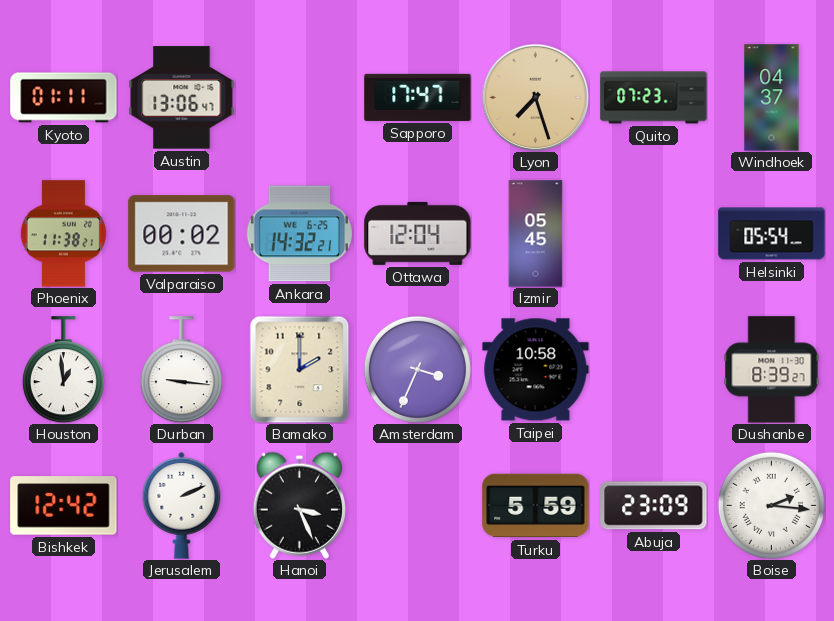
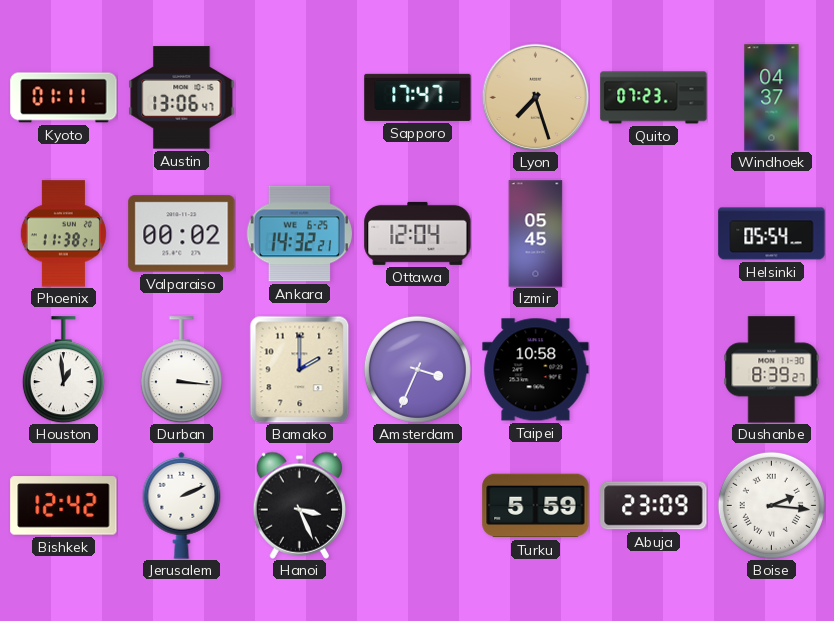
Durban: 9:16 -> 3:16
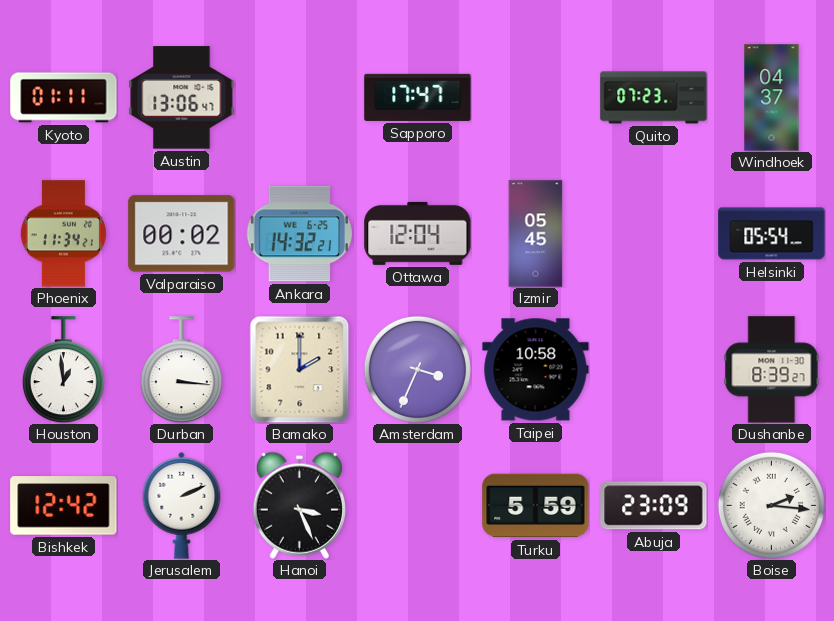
Lyon: 7:27 -> none
Phoenix: 11:38 -> 11:34
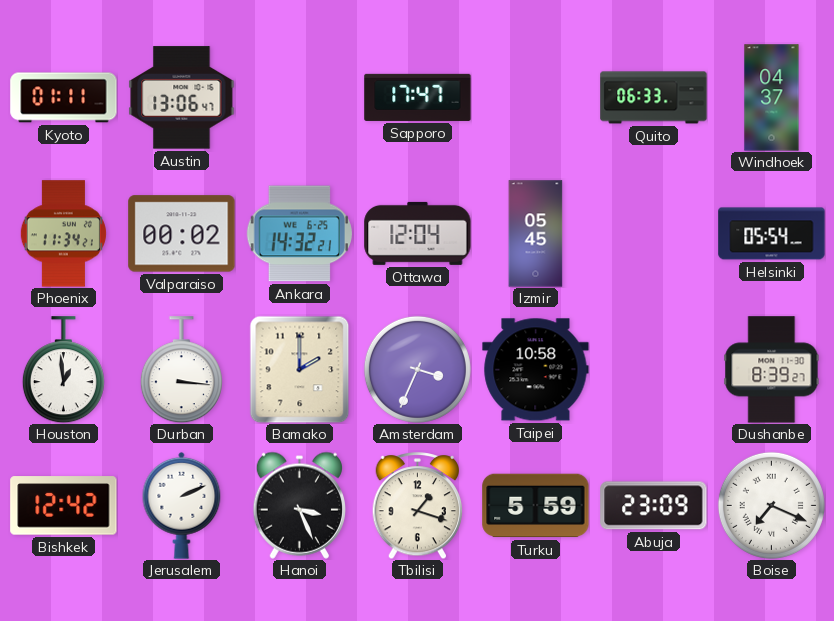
Quito: 07:23 -> 06:33
Tbilisi: none -> 1:18
Boise: 2:16 -> 7:19
